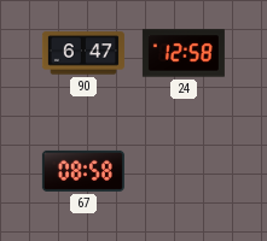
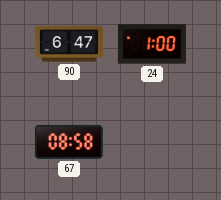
24: 12:58 -> 1:00
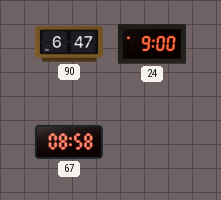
24: 1:00 -> 9:00
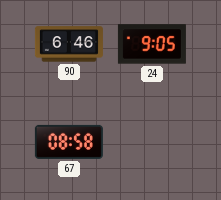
90: 6:47 -> 6:46
24: 9:00 -> 9:05
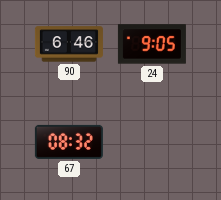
67: 08:58 -> 08:32
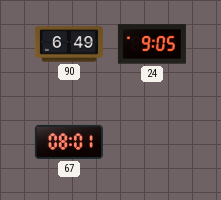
90: 6:46 -> 6:49
67: 08:32 -> 08:01
